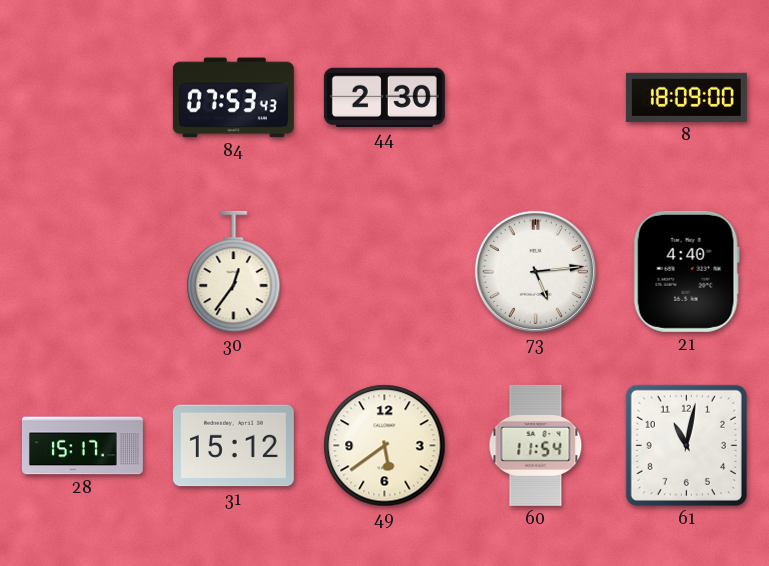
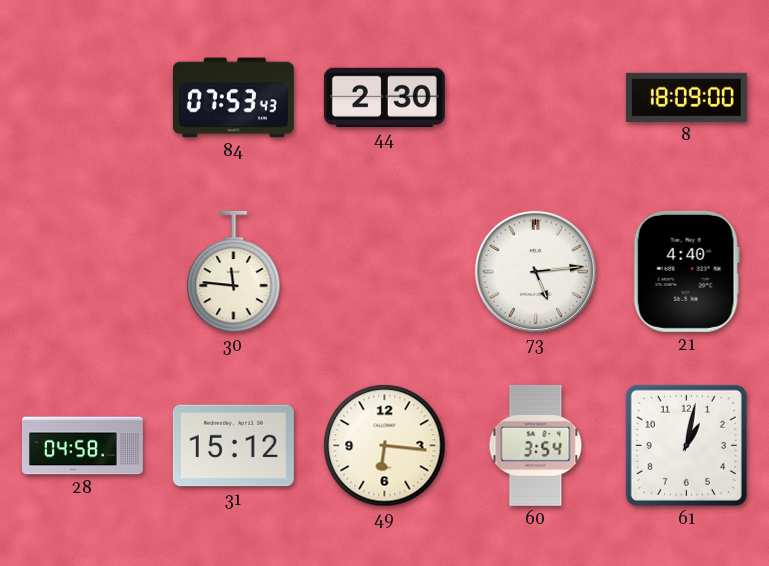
30: 12:36 -> 11:46
28: 15:17 -> 04:58
49: 5:39 -> 6:16
60: 11:54 -> 3:54
61: 11:02 -> 1:02
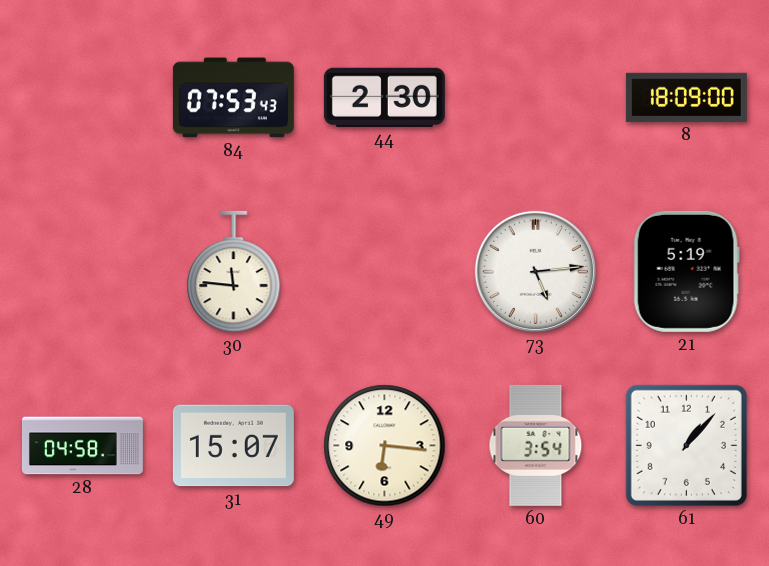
21: 4:40 -> 5:19
31: 15:12 -> 15:07
61: 1:02 -> 1:07
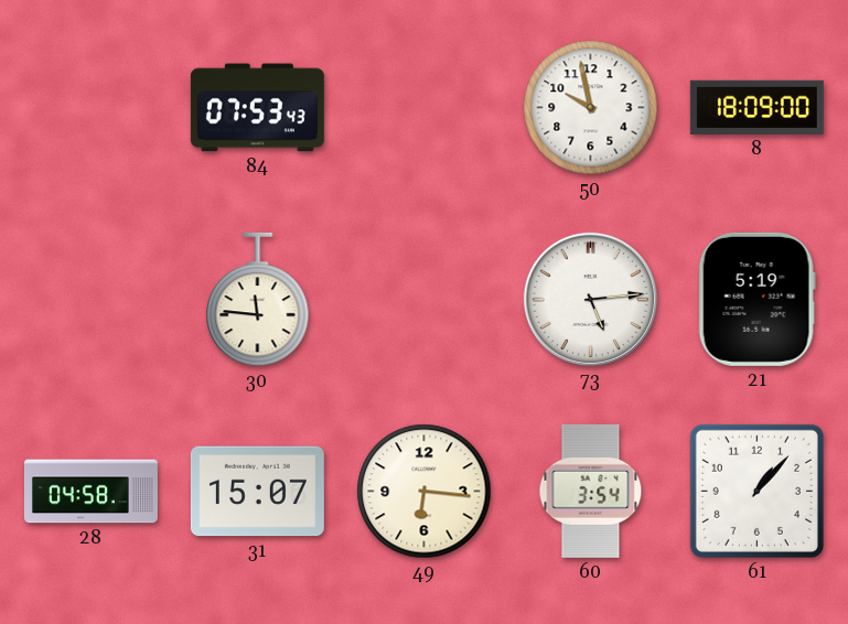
44: 2:30 -> none
50: none -> 9:58
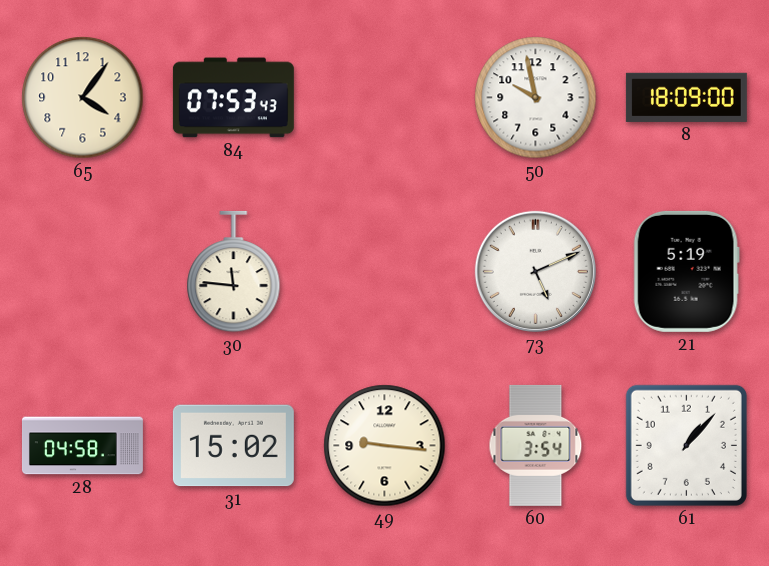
65: none -> 4:06
73: 5:14 -> 5:11
31: 15:07 -> 15:02
49: 6:16 -> 9:16
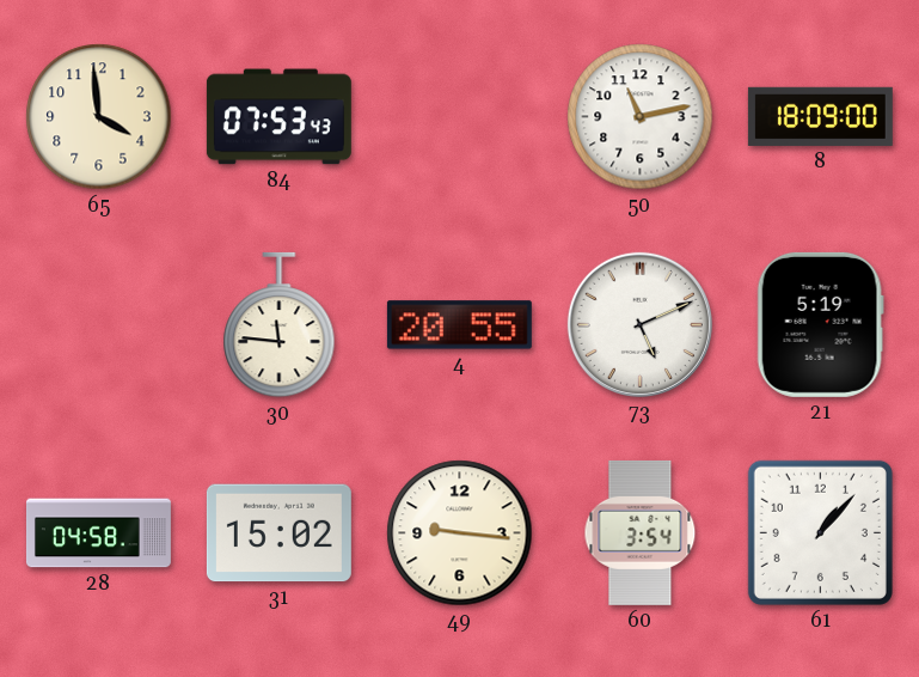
65: 4:06 -> 3:59
50: 9:58 -> 11:13
4: none -> 20:55
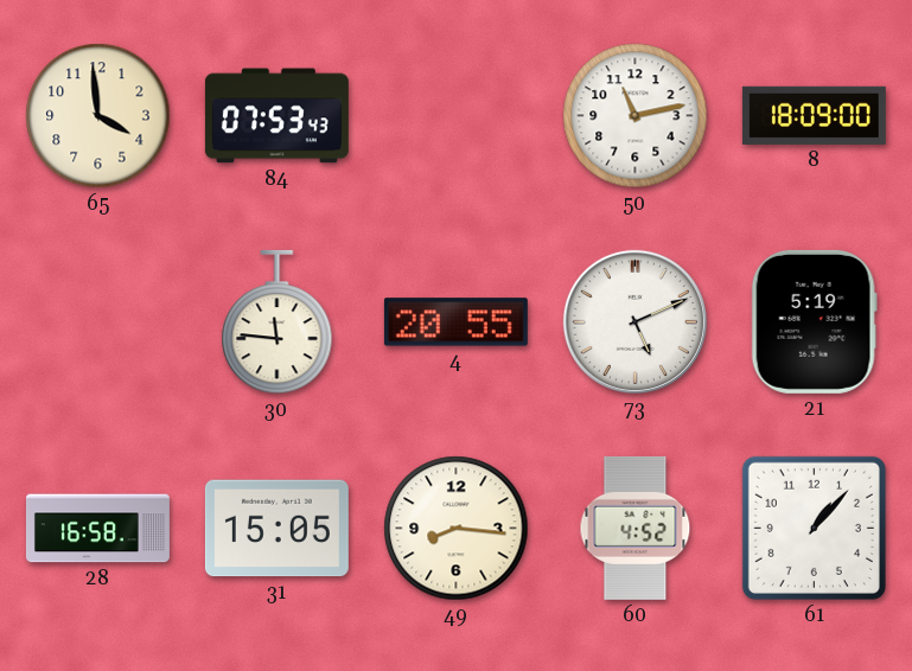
28: 04:58 -> 16:58
31: 15:02 -> 15:05
49: 9:16 -> 8:16
60: 3:54 -> 4:52
